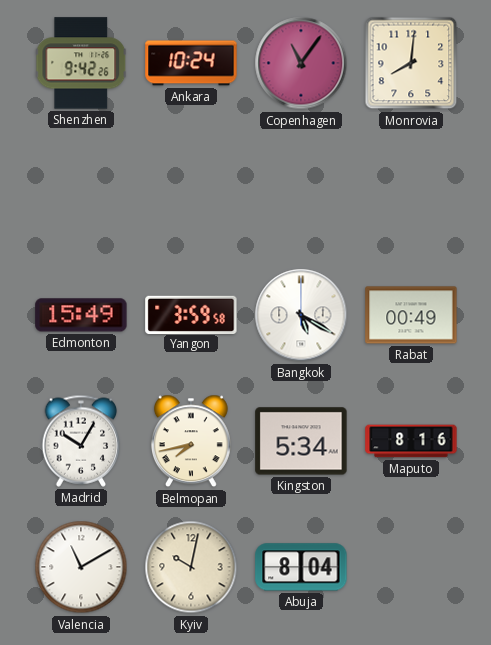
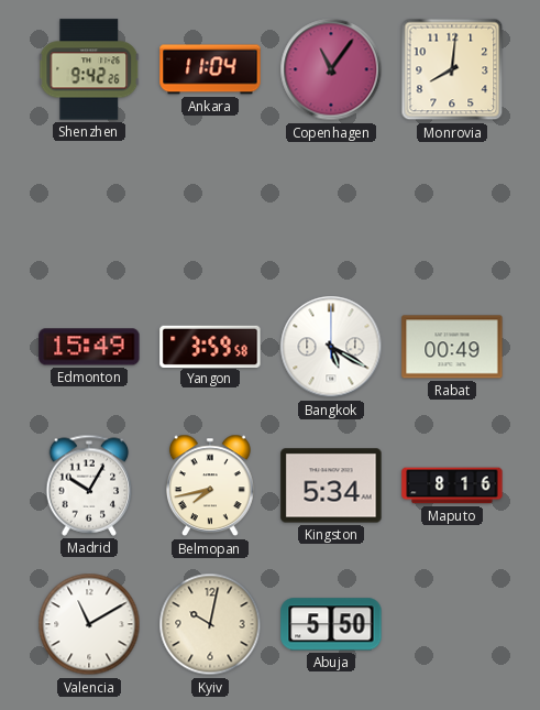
Ankara: 10:24 -> 11:04
Abuja: 8:04 -> 5:50
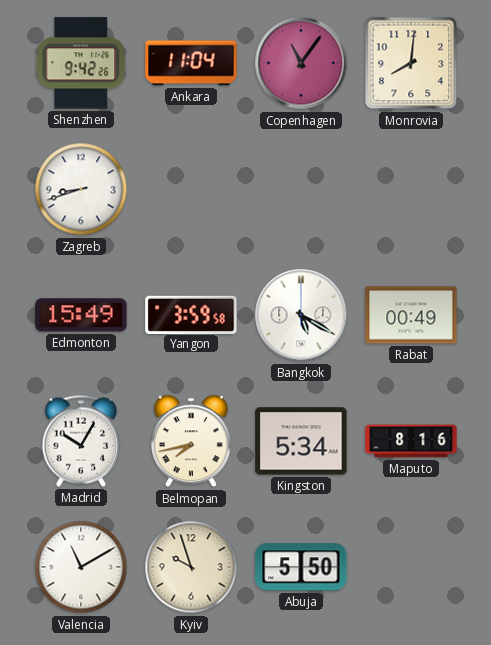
Zagreb: none -> 8:42
Kyiv: 10:02 -> 9:57
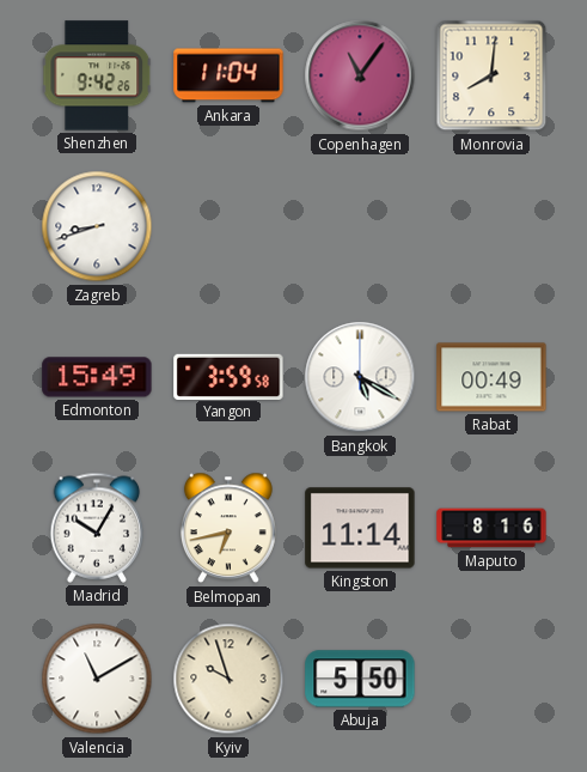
Belmopan: 7:43 -> 6:43
Kingston: 5:34 -> 11:14
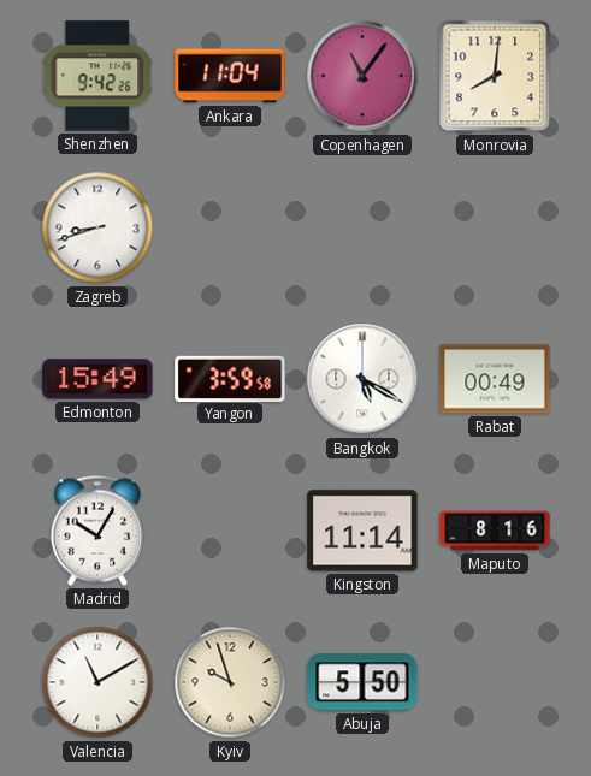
Belmopan: 6:43 -> none
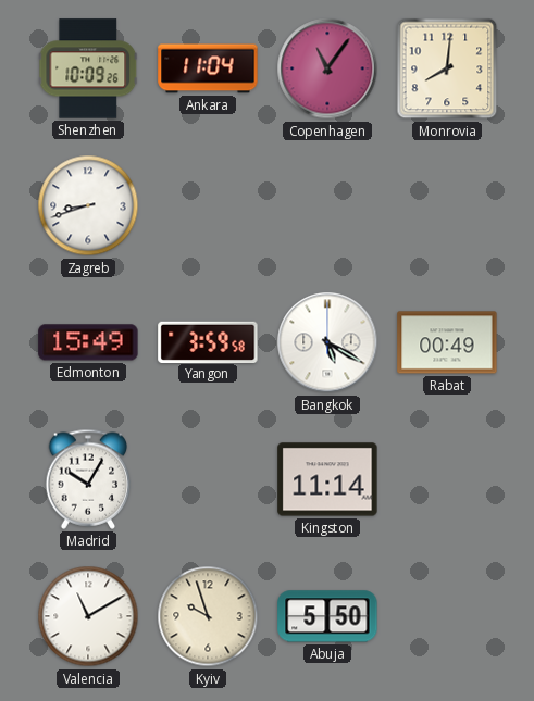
Shenzhen: 9:42 -> 10:09
Maputo: 8:16 -> none
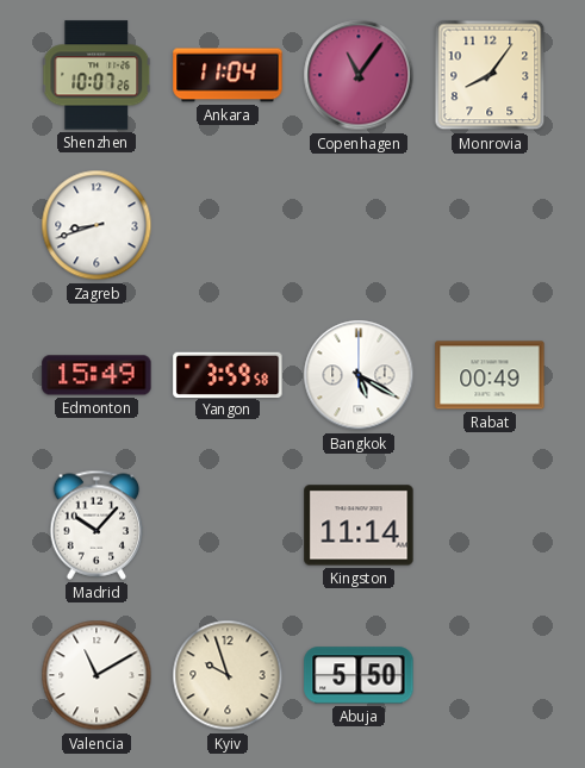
Shenzhen: 10:09 -> 10:07
Monrovia: 8:01 -> 8:06
Madrid: 10:05 -> 10:07
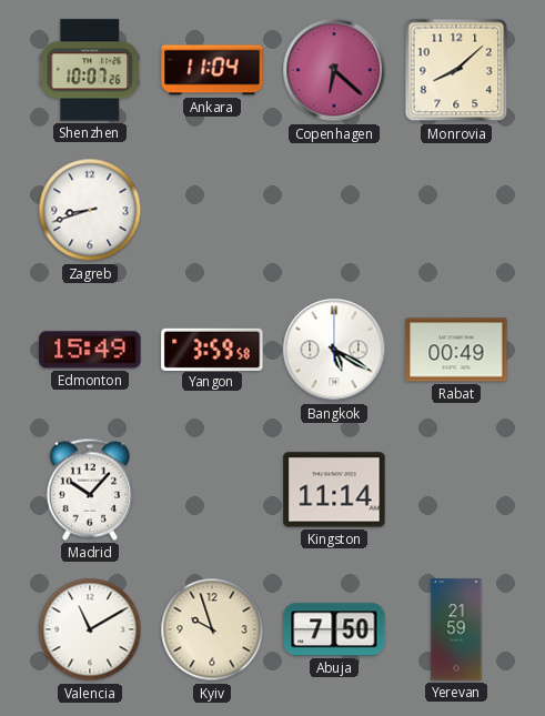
Copenhagen: 11:06 -> 6:22
Monrovia: 8:06 -> 8:08
Abuja: 5:50 -> 7:50
Yerevan: none -> 21:59
